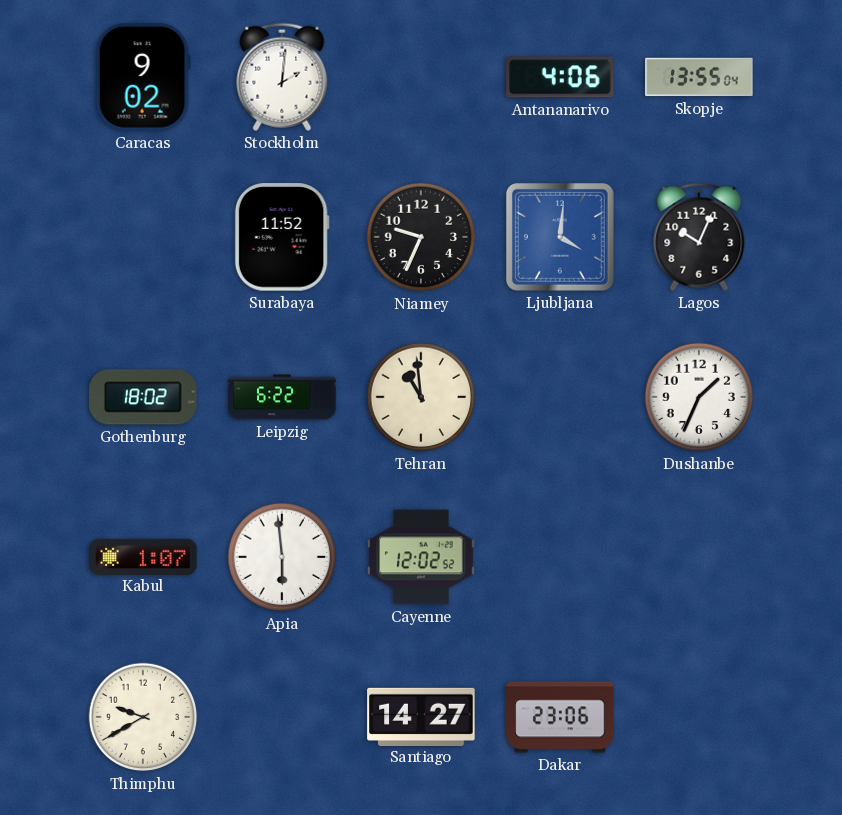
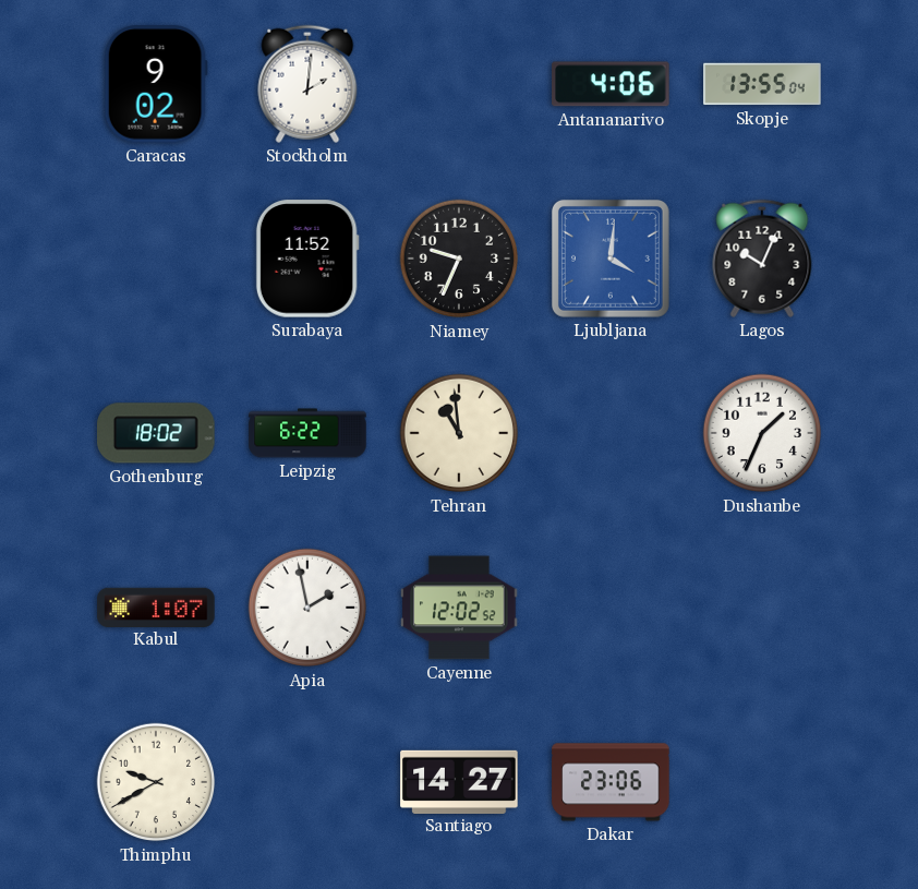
Apia: 5:59 -> 1:58
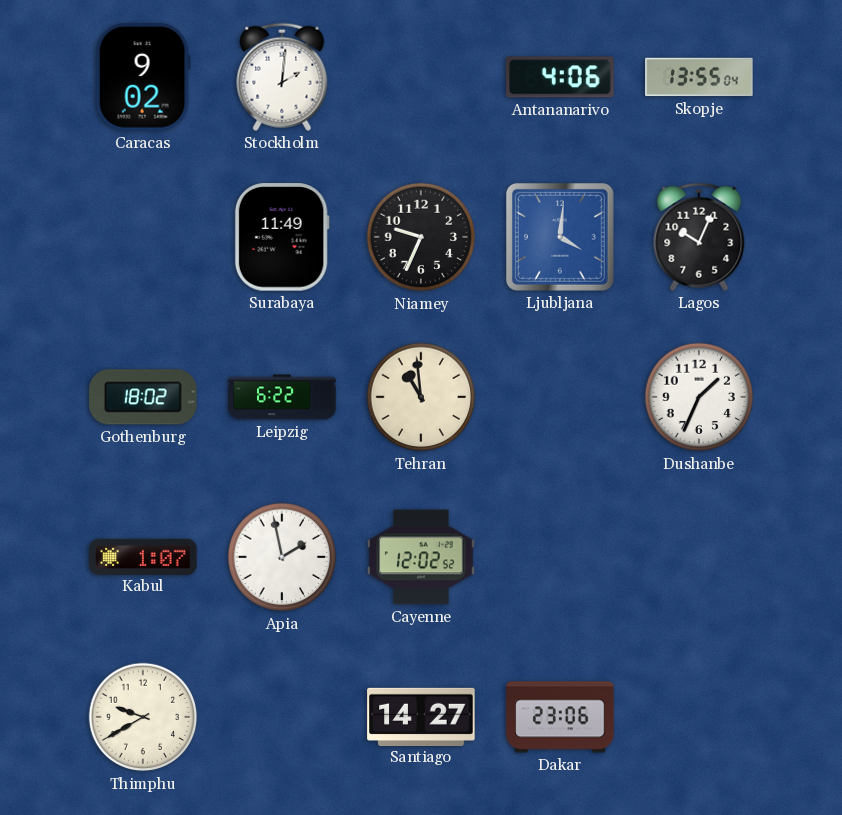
Surabaya: 11:52 -> 11:49
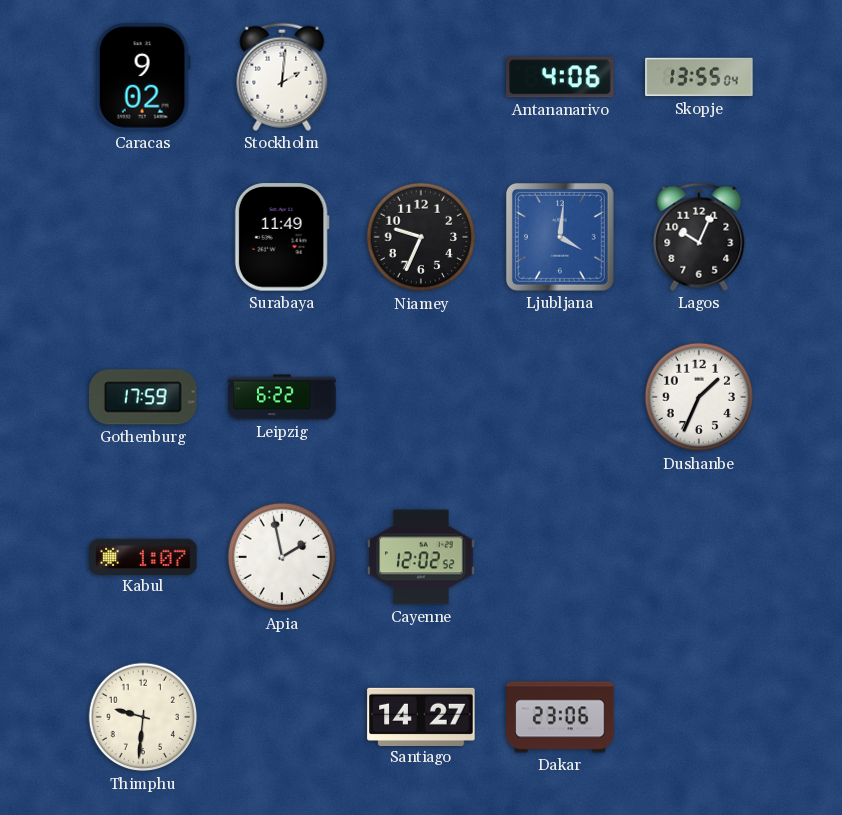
Gothenburg: 18:02 -> 17:59
Tehran: 10:59 -> none
Thimphu: 9:40 -> 9:31
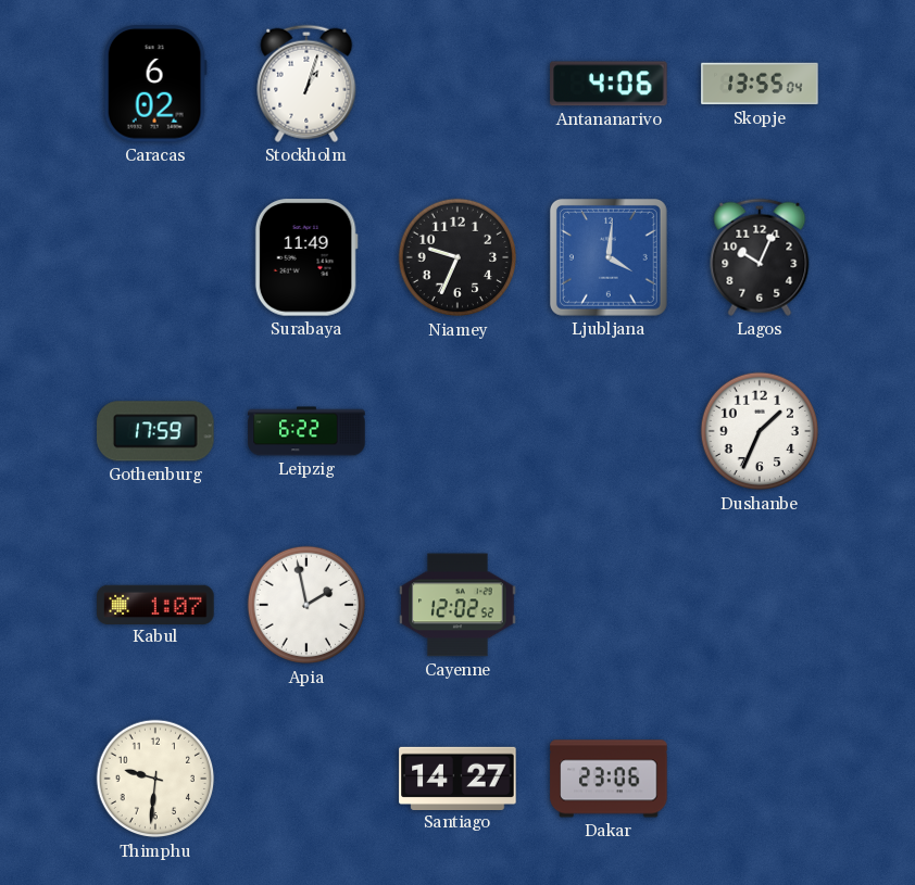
Caracas: 9:02 -> 6:02
Stockholm: 2:01 -> 1:03
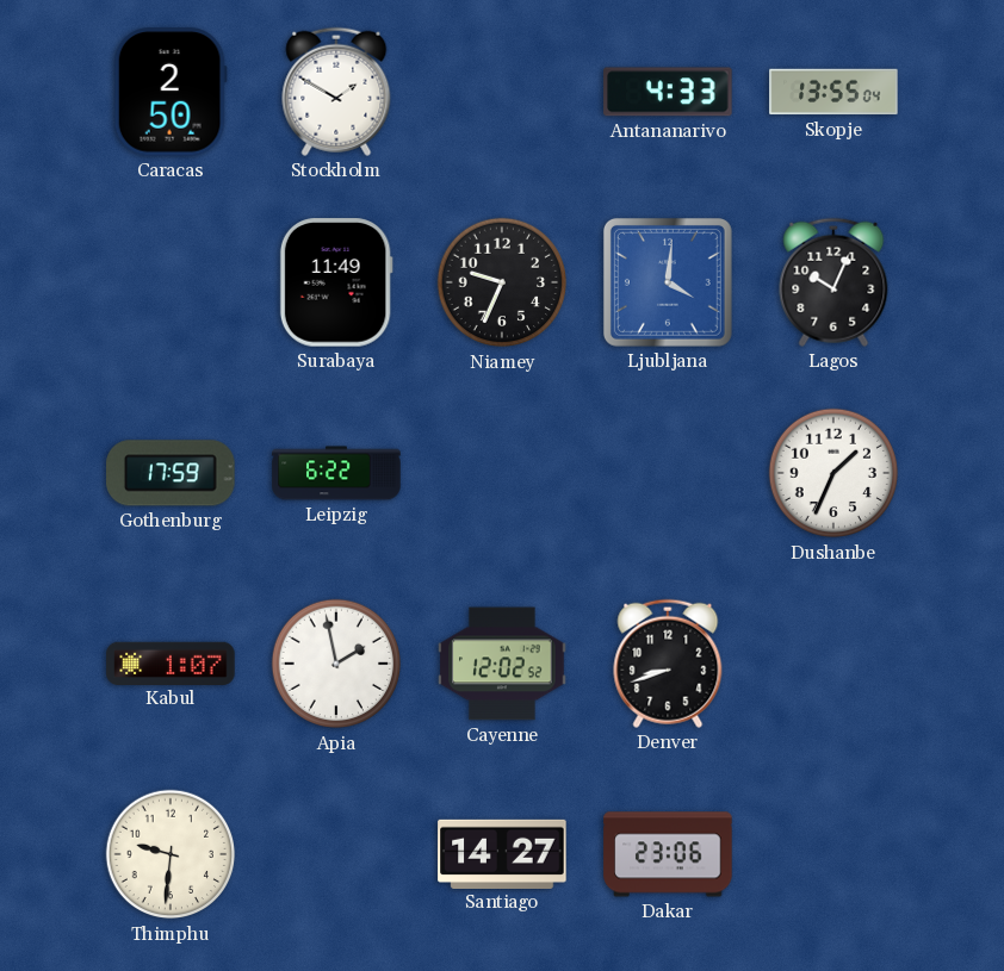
Caracas: 6:02 -> 2:50
Stockholm: 1:03 -> 1:50
Antananarivo: 4:06 -> 4:33
Denver: none -> 8:42
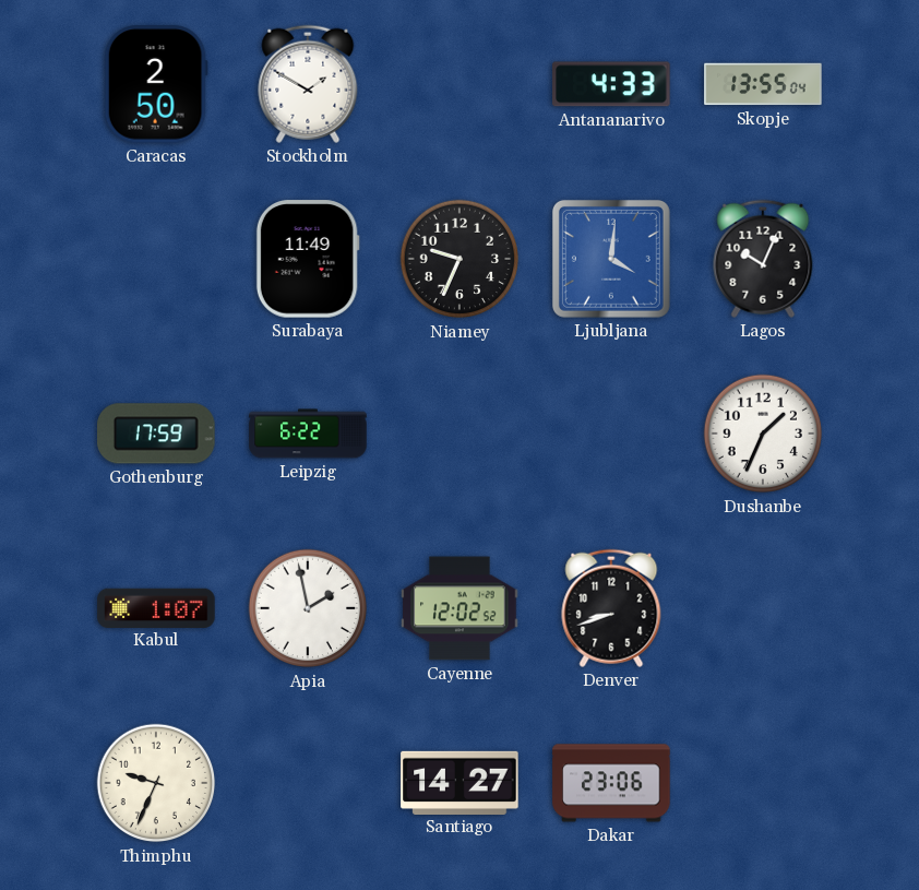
Thimphu: 9:31 -> 9:34
